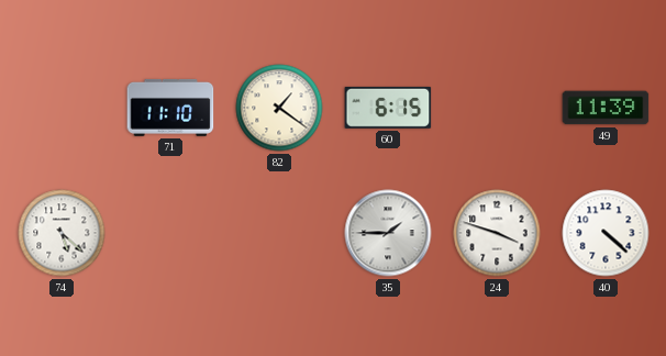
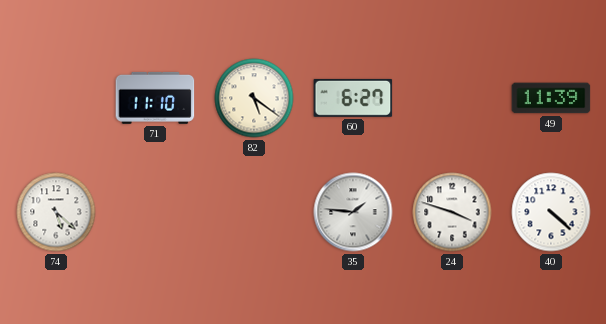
82: 1:21 -> 5:21
60: 6:15 -> 6:27
35: 1:45 -> 1:46
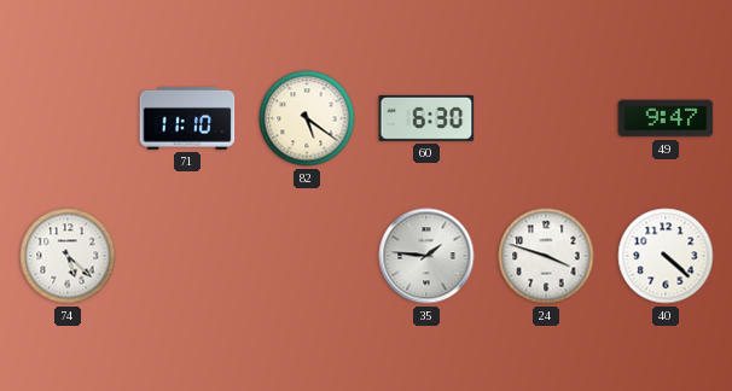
60: 6:27 -> 6:30
49: 11:39 -> 9:47
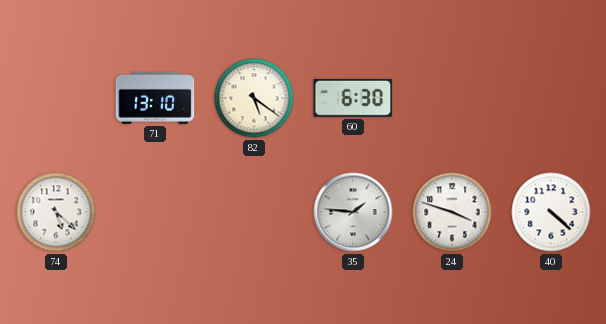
71: 11:10 -> 13:10
49: 9:47 -> none
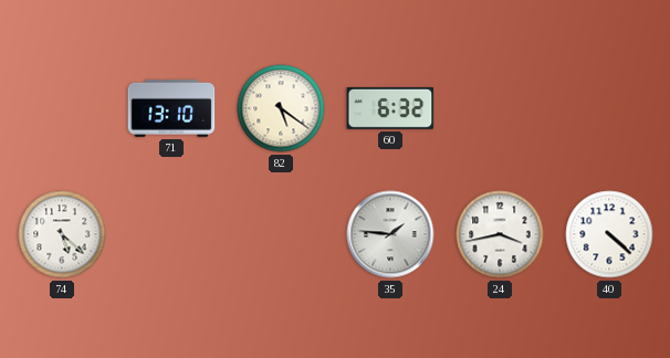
60: 6:30 -> 6:32
24: 3:48 -> 3:43
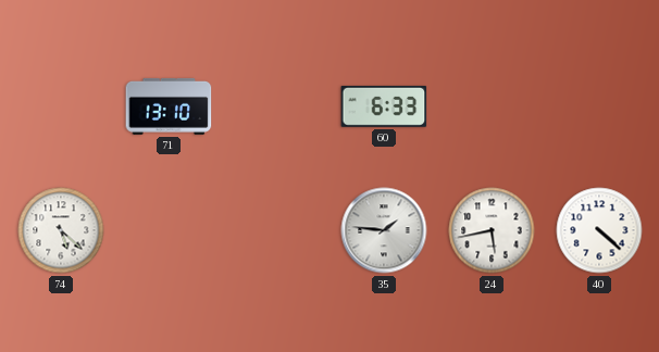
82: 5:21 -> none
60: 6:32 -> 6:33
24: 3:43 -> 5:43
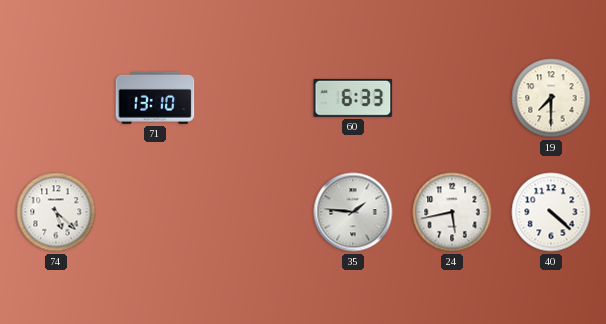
19: none -> 7:30
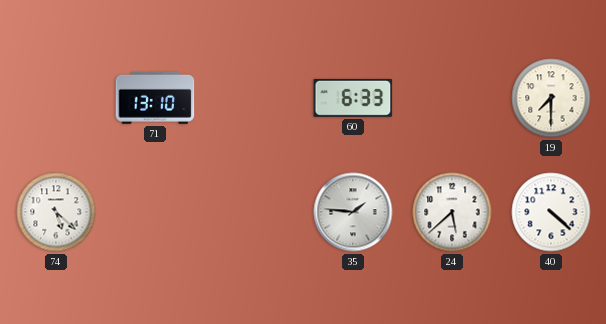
24: 5:43 -> 5:38
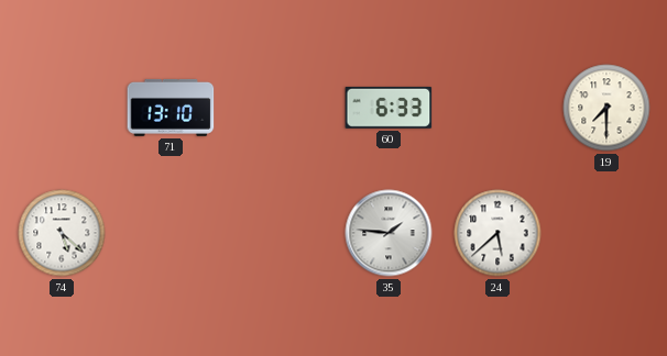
40: 4:22 -> none
